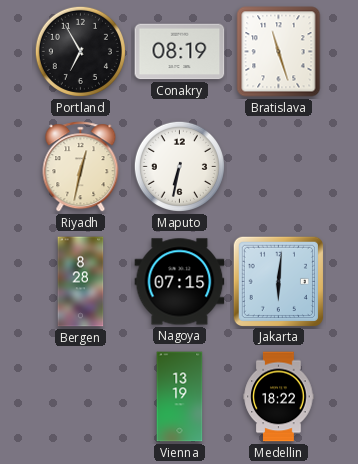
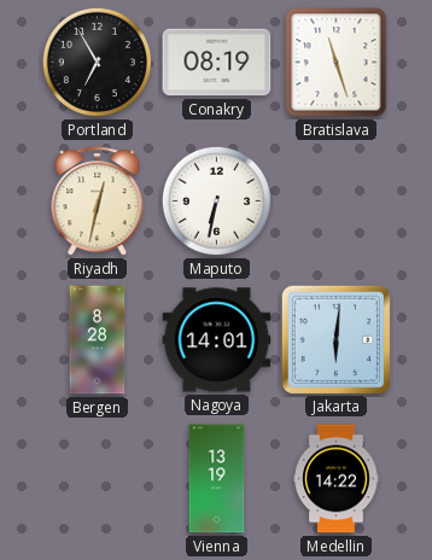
Nagoya: 07:15 -> 14:01
Medellin: 18:22 -> 14:22
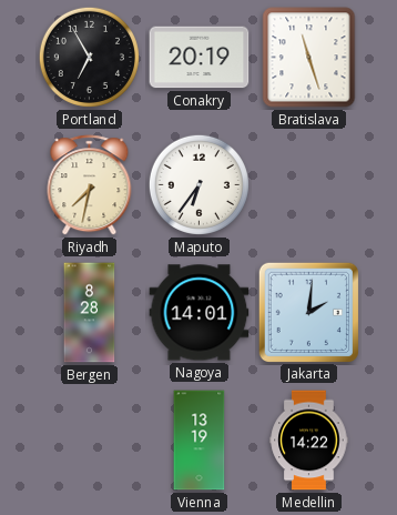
Conakry: 08:19 -> 20:19
Riyadh: 12:32 -> 7:32
Maputo: 6:32 -> 6:36
Jakarta: 6:01 -> 2:01
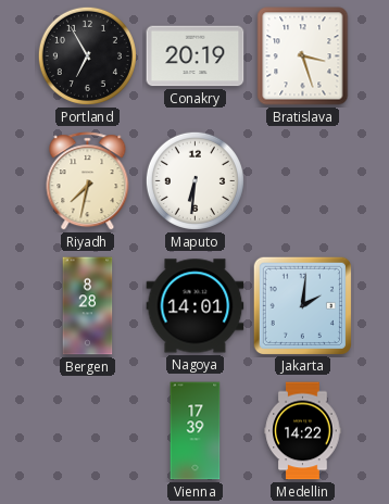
Bratislava: 11:27 -> 3:27
Maputo: 6:36 -> 6:31
Vienna: 13:19 -> 17:39
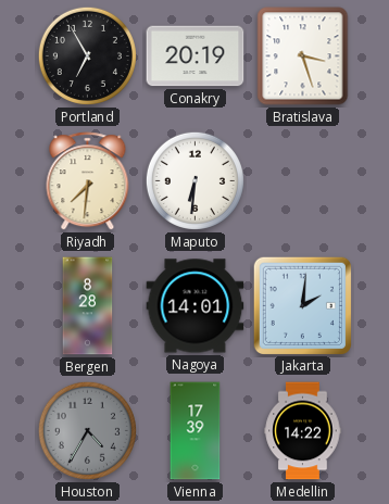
Riyadh: 7:32 -> 7:31
Houston: none -> 4:35
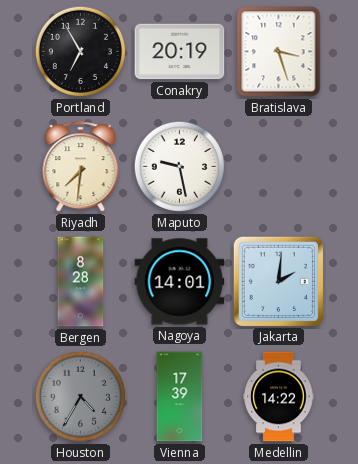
Maputo: 6:31 -> 9:28
